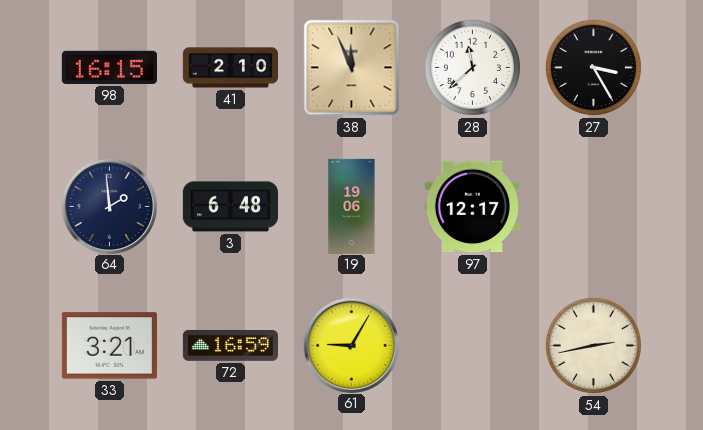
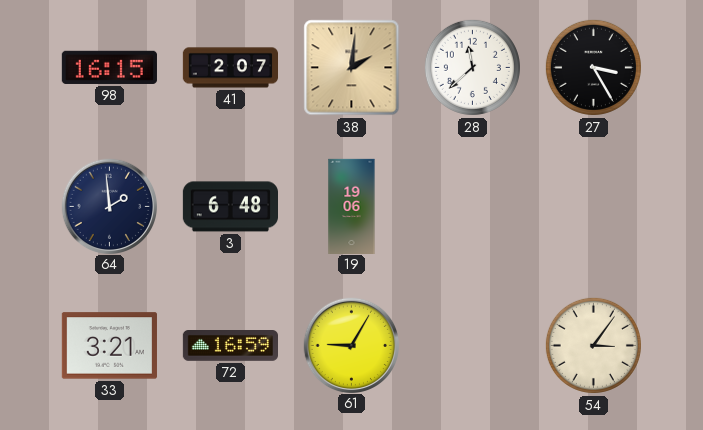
41: 2:10 -> 2:07
38: 11:56 -> 2:01
97: 12:17 -> none
54: 2:43 -> 3:06
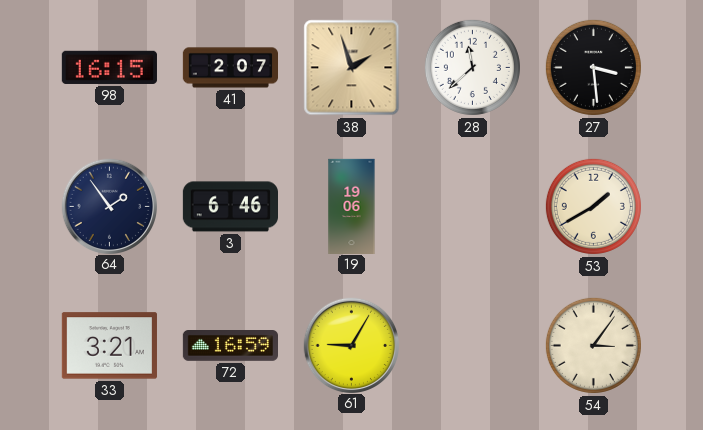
38: 2:01 -> 1:57
27: 3:25 -> 3:29
64: 1:59 -> 1:54
3: 6:48 -> 6:46
53: none -> 1:40
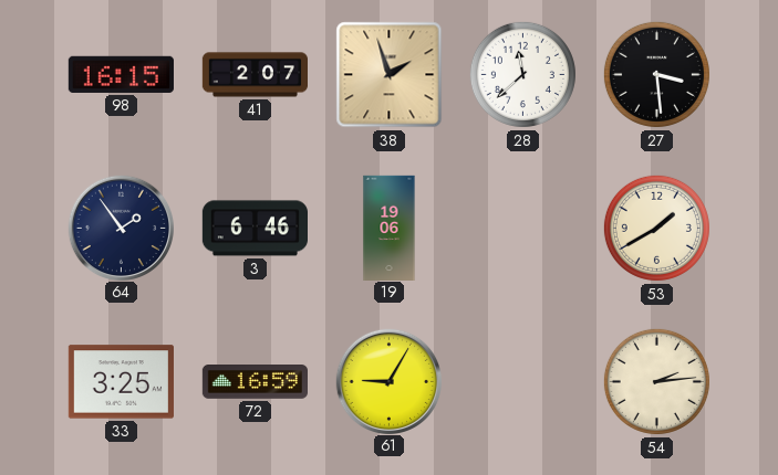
33: 3:21 -> 3:25
54: 3:06 -> 2:14
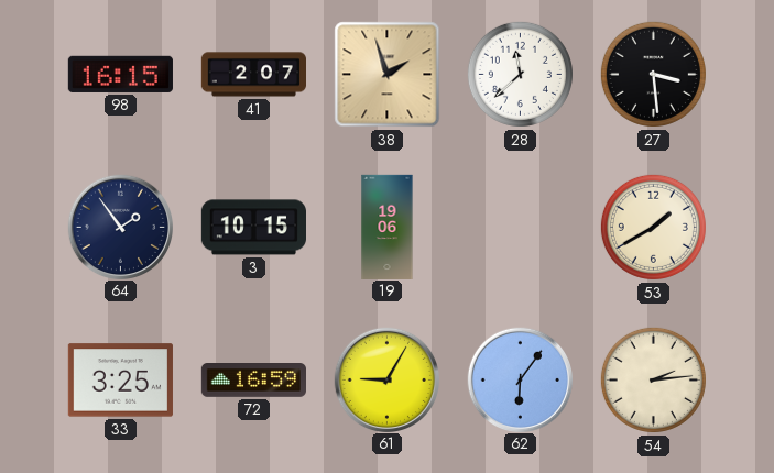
3: 6:46 -> 10:15
62: none -> 6:06
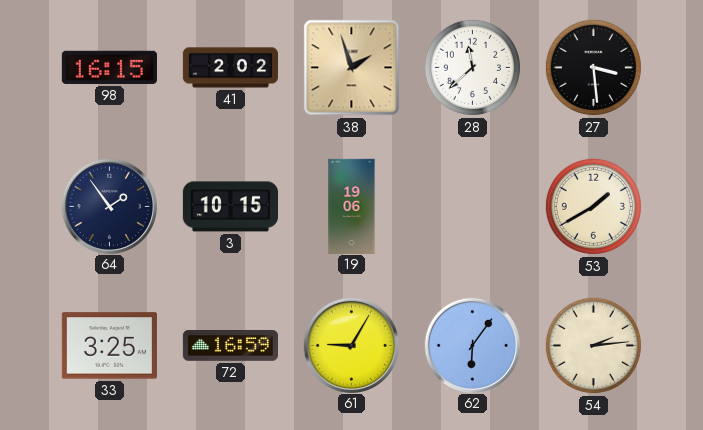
41: 2:07 -> 2:02
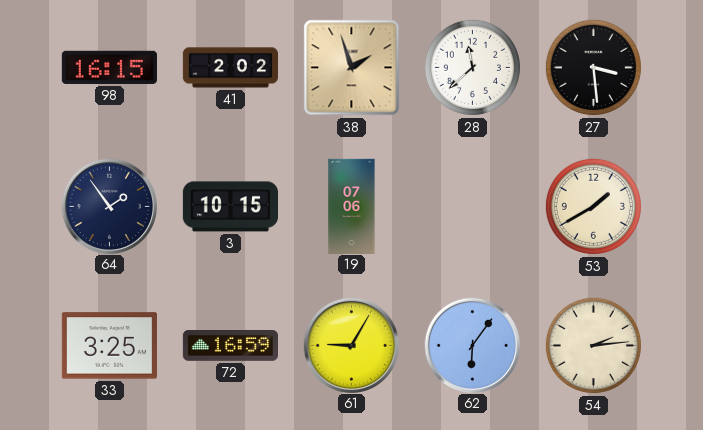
19: 19:06 -> 07:06
